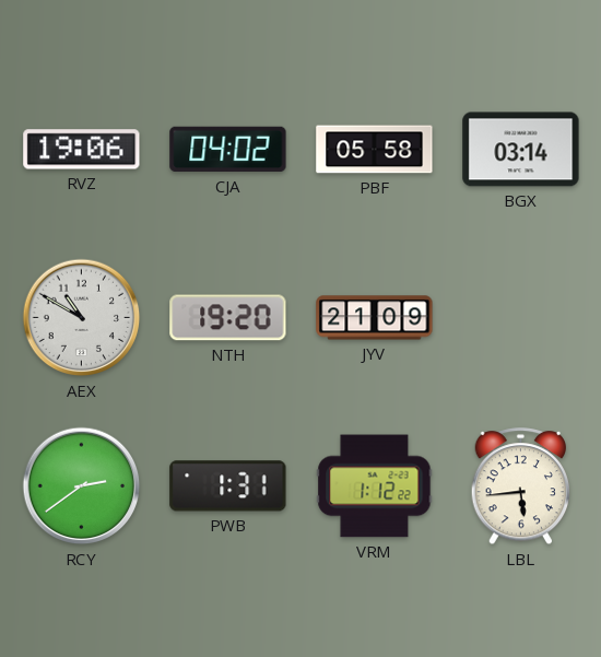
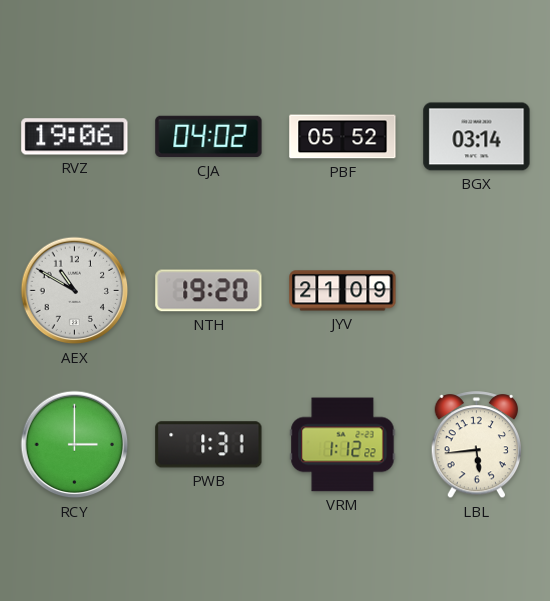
PBF: 05:58 -> 05:52
RCY: 2:39 -> 3:00
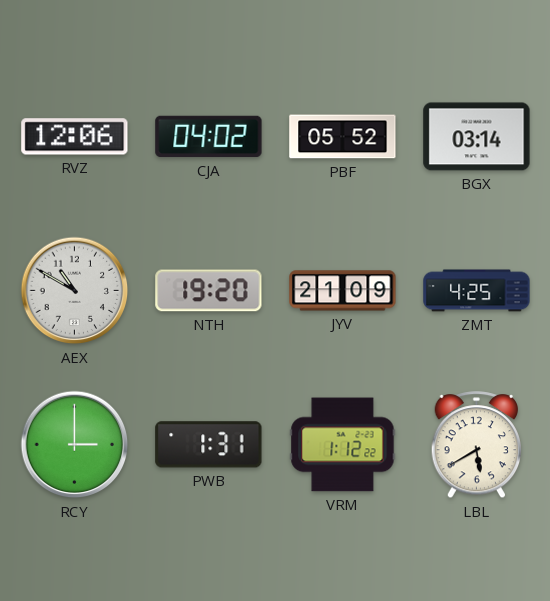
RVZ: 19:06 -> 12:06
ZMT: none -> 4:25
LBL: 5:44 -> 5:40
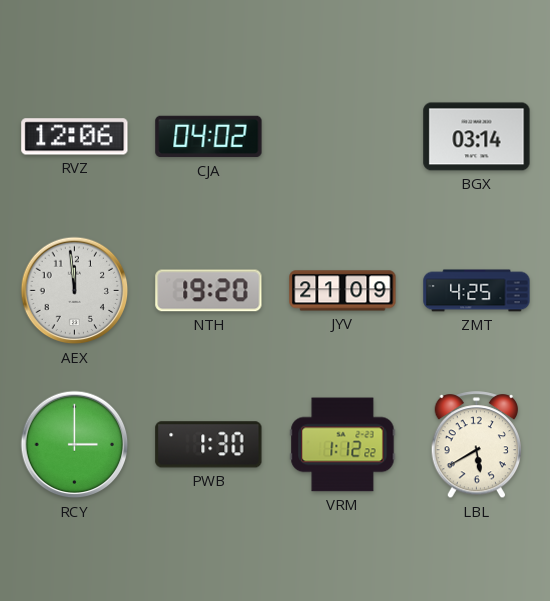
PBF: 05:52 -> none
AEX: 10:50 -> 11:59
PWB: 1:31 -> 1:30
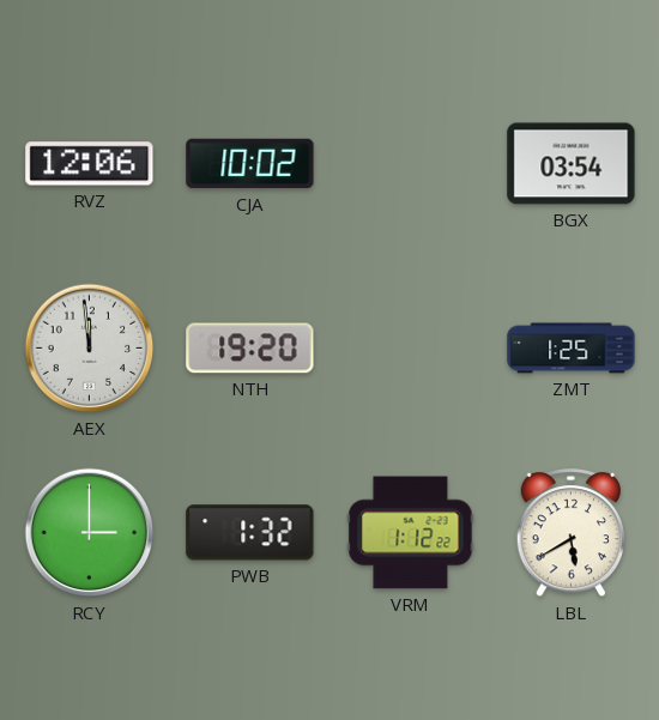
CJA: 04:02 -> 10:02
BGX: 03:14 -> 03:54
JYV: 21:09 -> none
ZMT: 4:25 -> 1:25
PWB: 1:30 -> 1:32
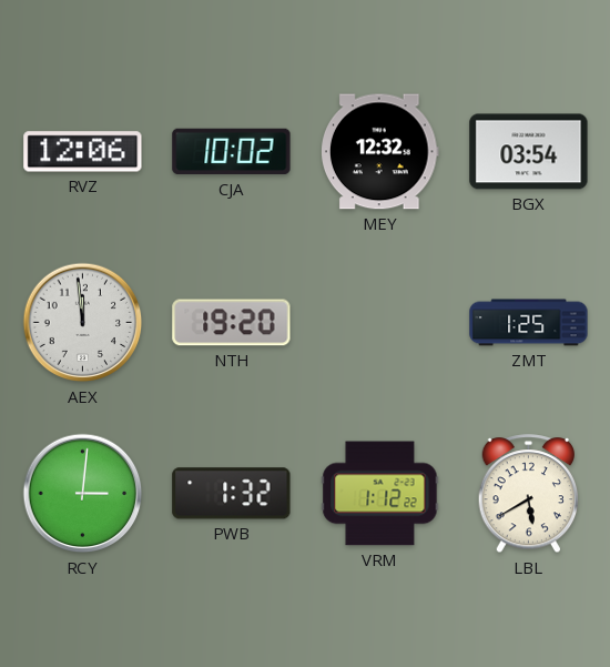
MEY: none -> 12:32
RCY: 3:00 -> 3:01
